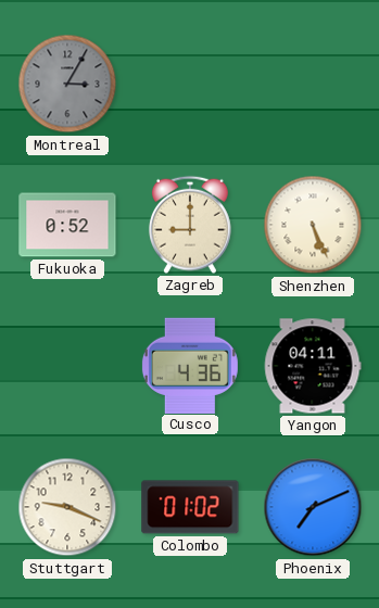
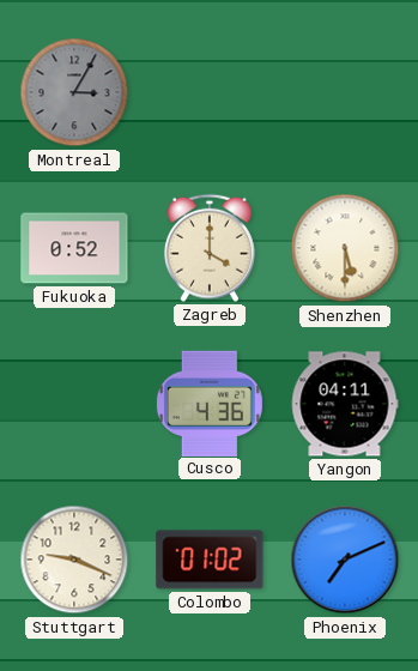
Zagreb: 9:00 -> 4:00
Shenzhen: 5:26 -> 5:30
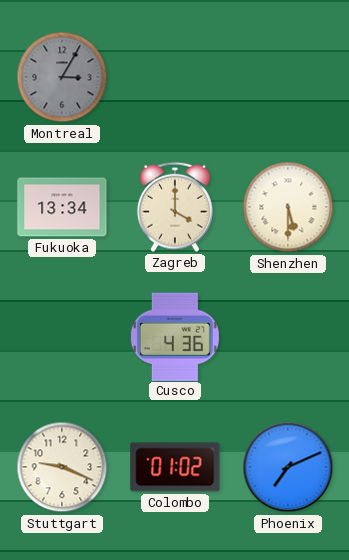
Fukuoka: 0:52 -> 13:34
Yangon: 04:11 -> none
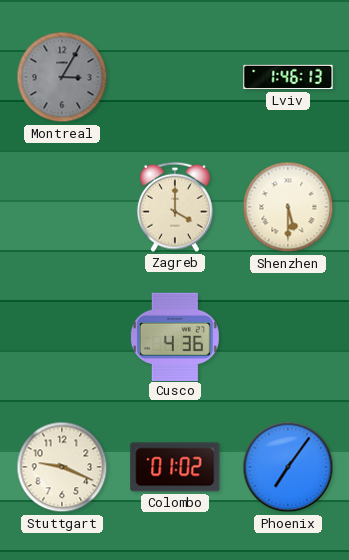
Lviv: none -> 1:46
Fukuoka: 13:34 -> none
Phoenix: 7:11 -> 7:06
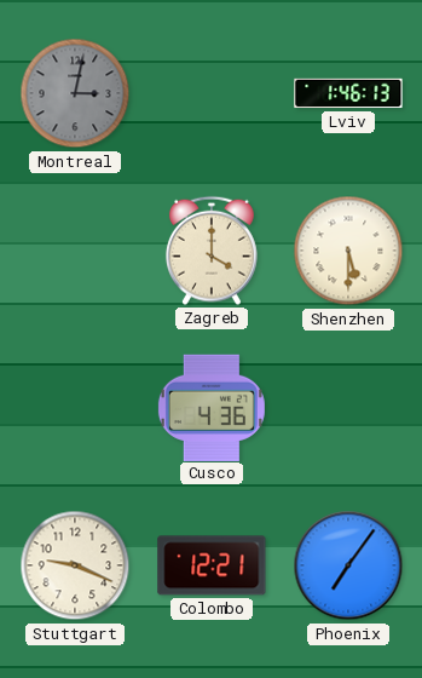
Montreal: 3:05 -> 3:02
Colombo: 01:02 -> 12:21
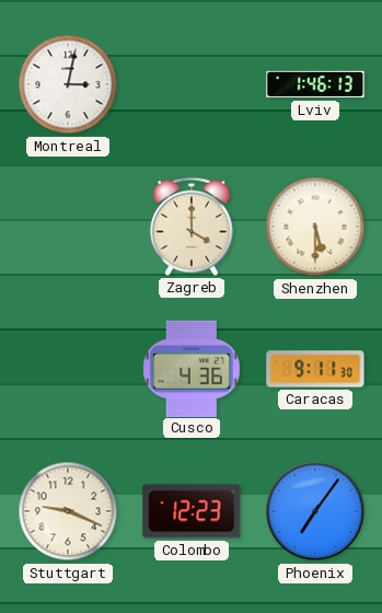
Montreal dial: grey -> white
Caracas: none -> 9:11
Colombo: 12:21 -> 12:23
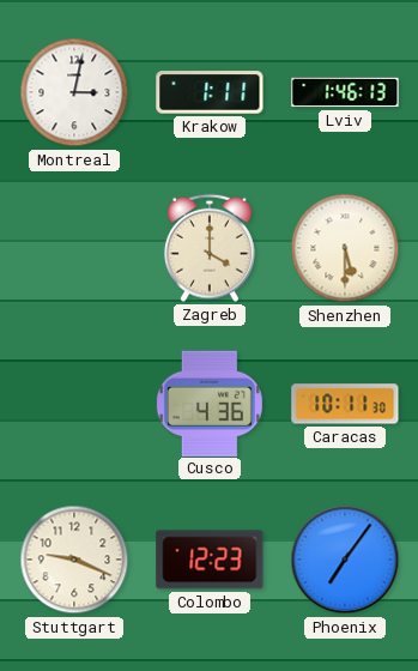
Krakow: none -> 1:11
Caracas: 9:11 -> 10:11
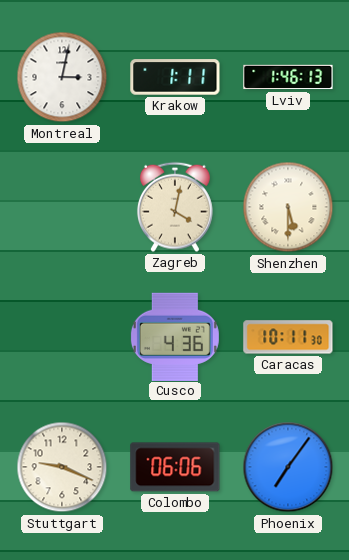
Zagreb: 4:00 -> 4:02
Colombo: 12:23 -> 06:06
